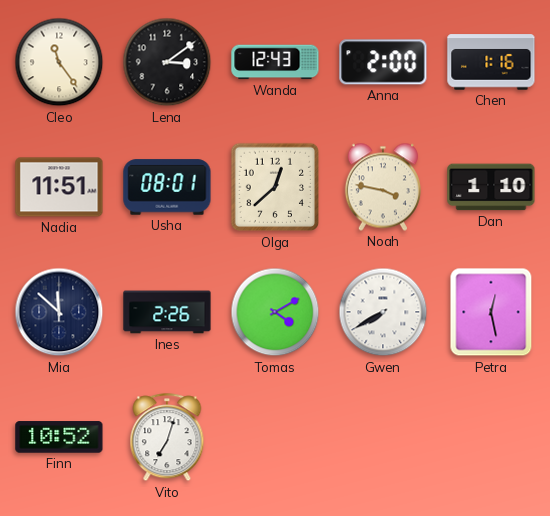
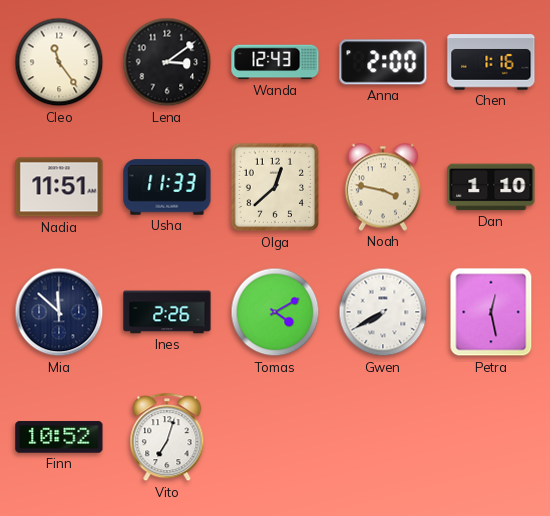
Usha: 08:01 -> 11:33
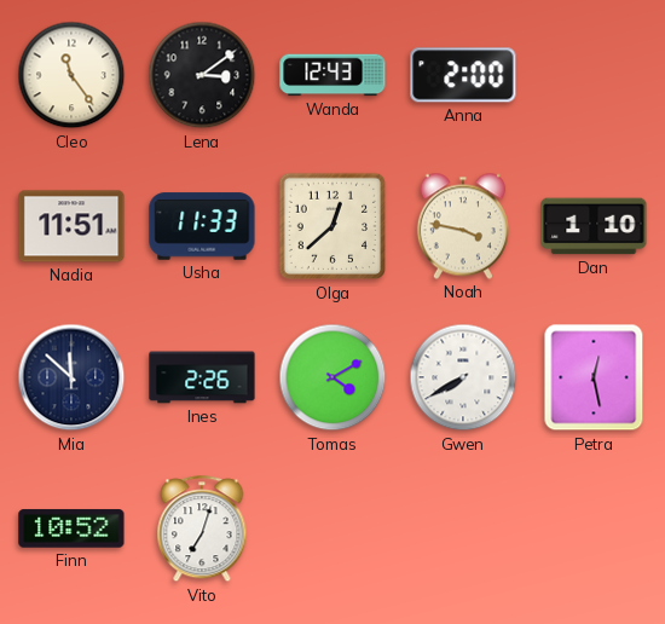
Chen: 1:16 -> none
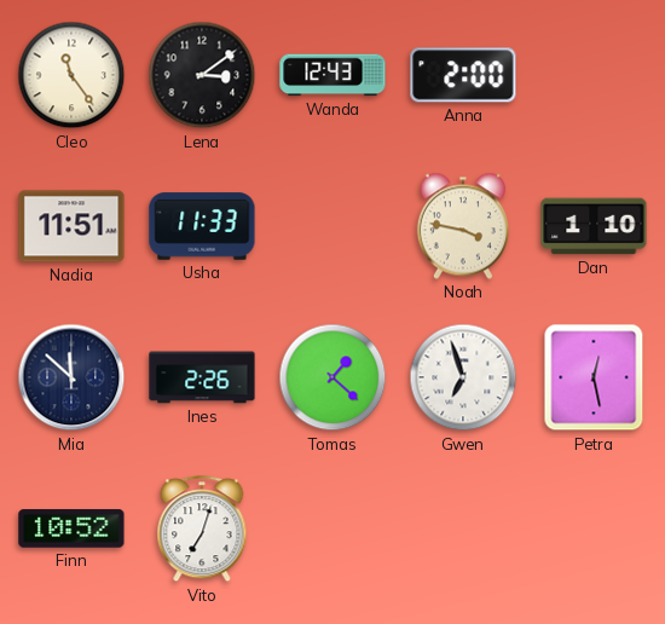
Olga: 12:38 -> none
Tomas: 4:10 -> 1:22
Gwen: 7:40 -> 6:57
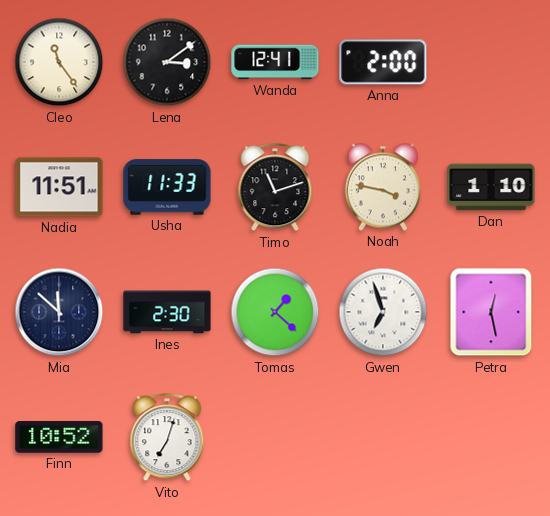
Wanda: 12:43 -> 12:41
Timo: none -> 11:12
Ines: 2:26 -> 2:30
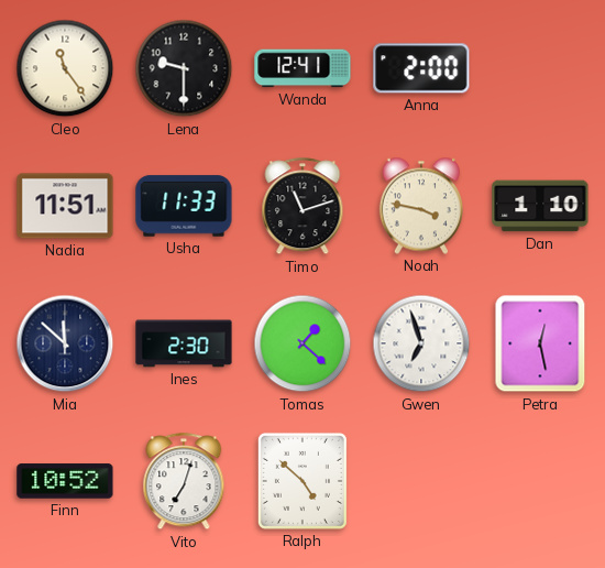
Lena: 3:09 -> 9:30
Ralph: none -> 4:52
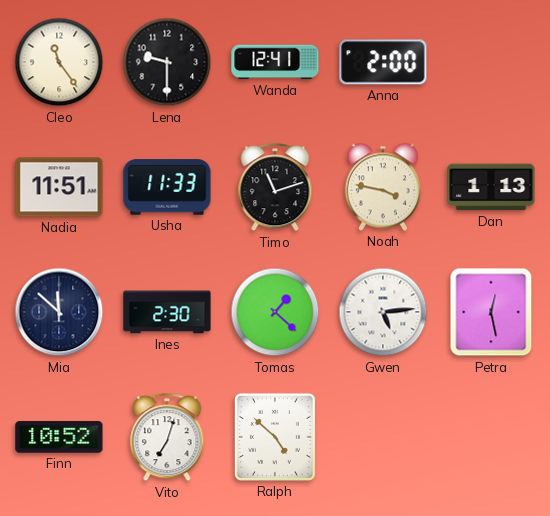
Dan: 1:10 -> 1:13
Gwen: 6:57 -> 5:14
